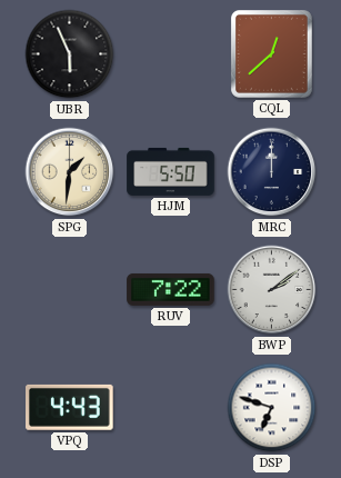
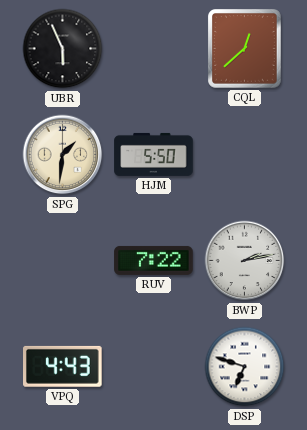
MRC: 12:00 -> none
BWP: 2:09 -> 2:13
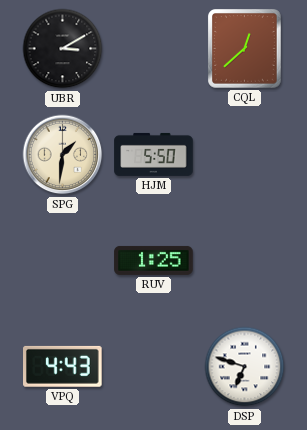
UBR: 5:56 -> 3:10
RUV: 7:22 -> 1:25
BWP: 2:13 -> none
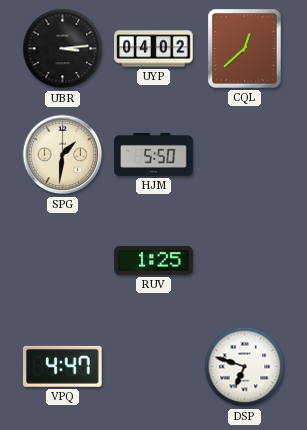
UBR: 3:10 -> 3:14
UYP: none -> 04:02
VPQ: 4:43 -> 4:47
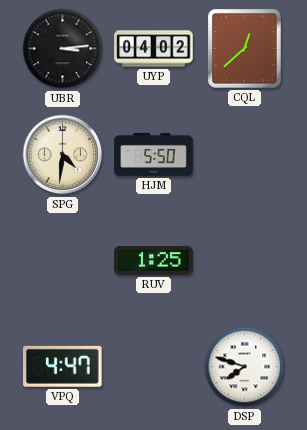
SPG: 1:31 -> 4:31
DSP: 6:48 -> 7:48
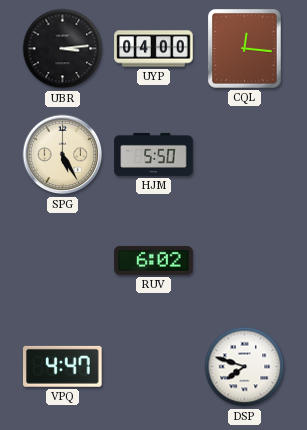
UYP: 04:02 -> 04:00
CQL: 12:38 -> 12:16
SPG: 4:31 -> 5:25
RUV: 1:25 -> 6:02
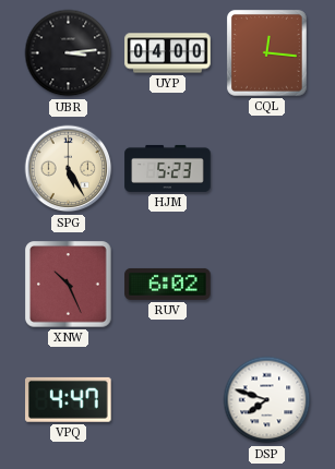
HJM: 5:50 -> 5:23
XNW: none -> 10:26
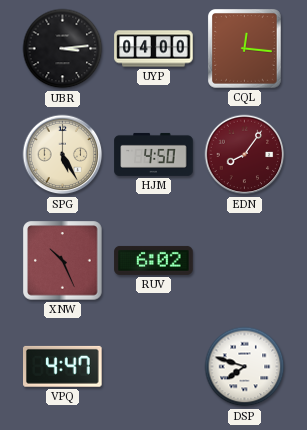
HJM: 5:23 -> 4:50
EDN: none -> 8:06
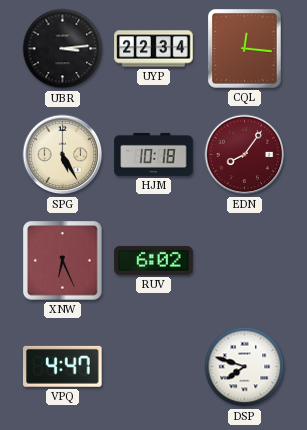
UYP: 04:00 -> 22:34
HJM: 4:50 -> 10:18
XNW: 10:26 -> 6:26
